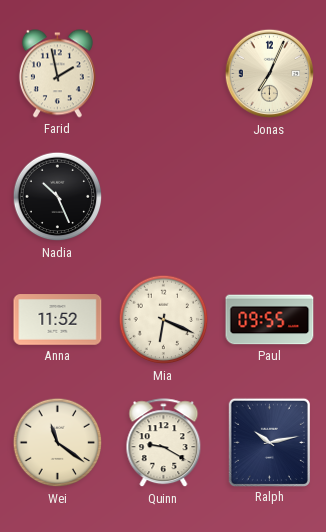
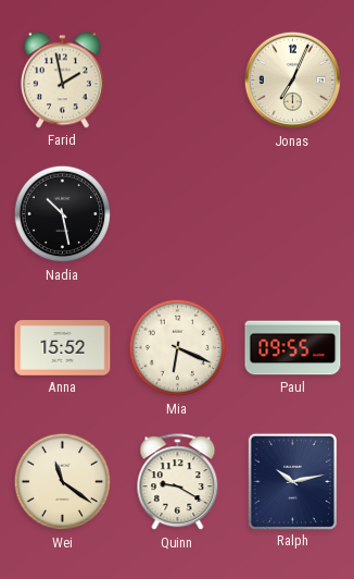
Nadia: 10:26 -> 10:28
Anna: 11:52 -> 15:52
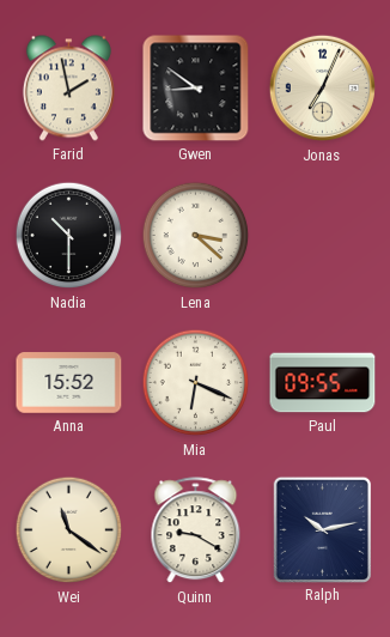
Gwen: none -> 8:51
Nadia: 10:28 -> 10:30
Lena: none -> 3:22
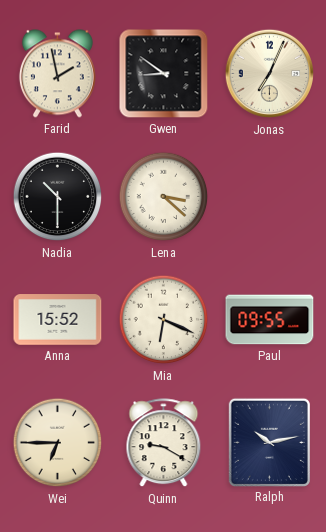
Wei: 11:21 -> 6:45
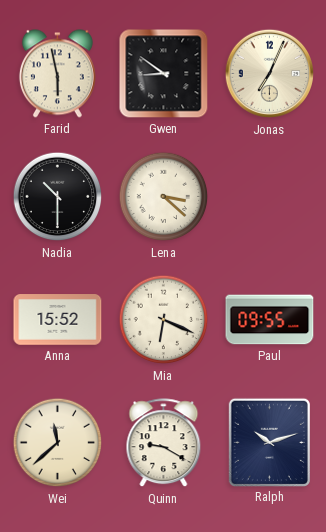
Farid: 1:58 -> 5:58
Wei: 6:45 -> 11:38
Ralph: 10:13 -> 10:12
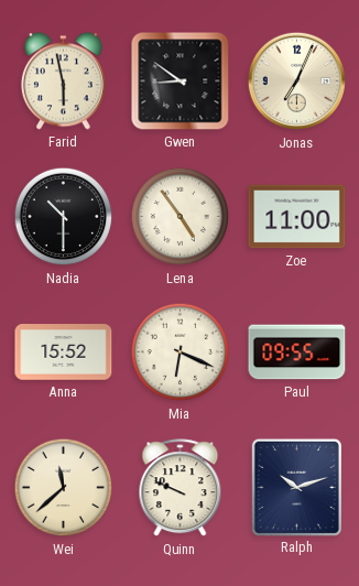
Lena: 3:22 -> 4:54
Zoe: none -> 11:00
Quinn: 9:20 -> 9:49
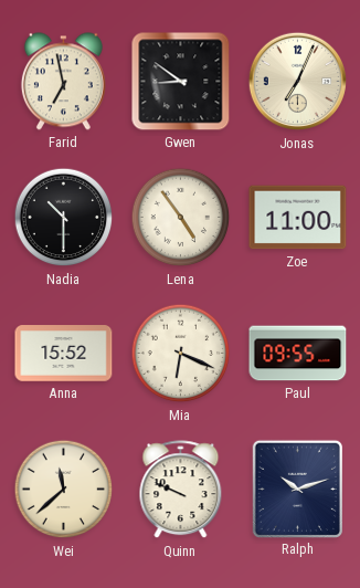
Farid: 5:58 -> 6:58
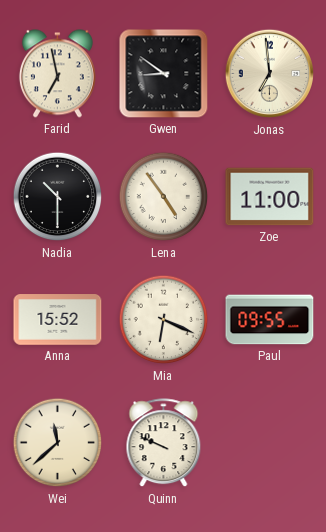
Jonas: 7:04 -> 6:59
Ralph: 10:12 -> none
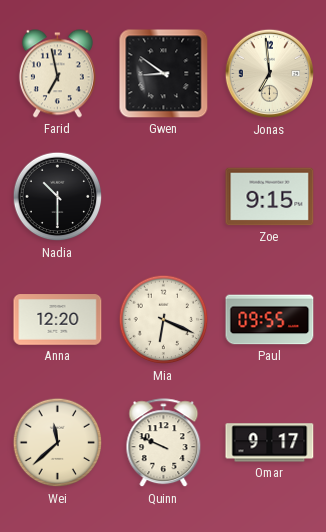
Lena: 4:54 -> none
Zoe: 11:00 -> 9:15
Anna: 15:52 -> 12:20
Omar: none -> 9:17
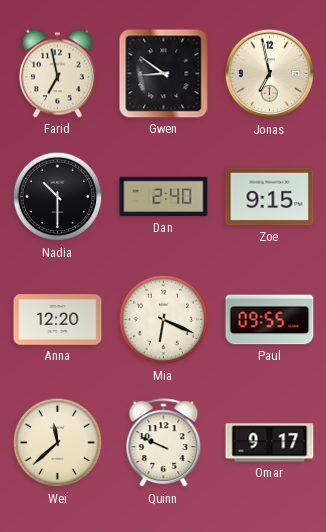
Jonas: 6:59 -> 6:58
Dan: none -> 2:40
